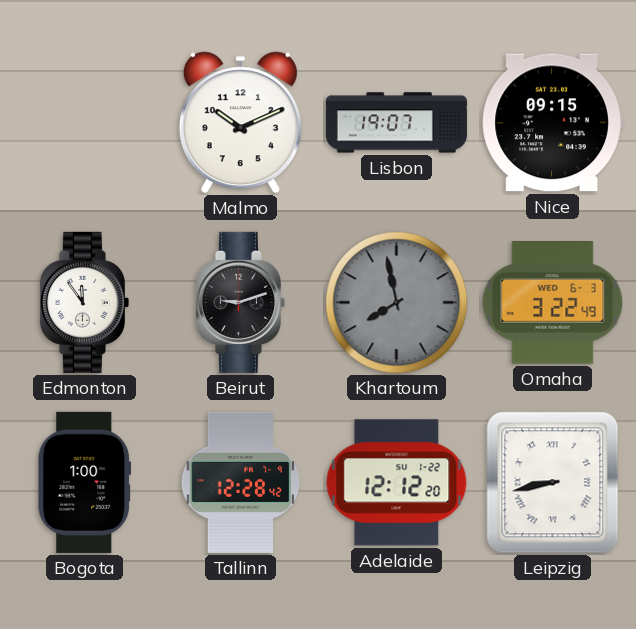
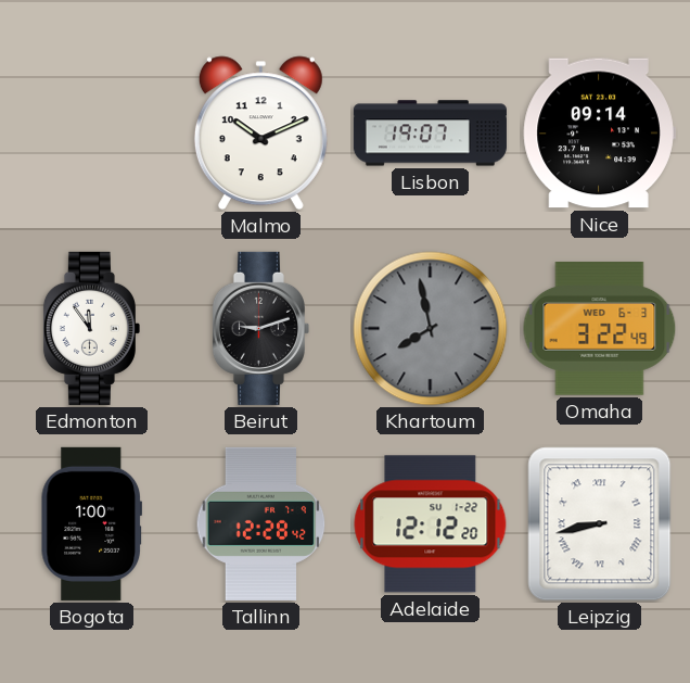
Nice: 09:15 -> 09:14
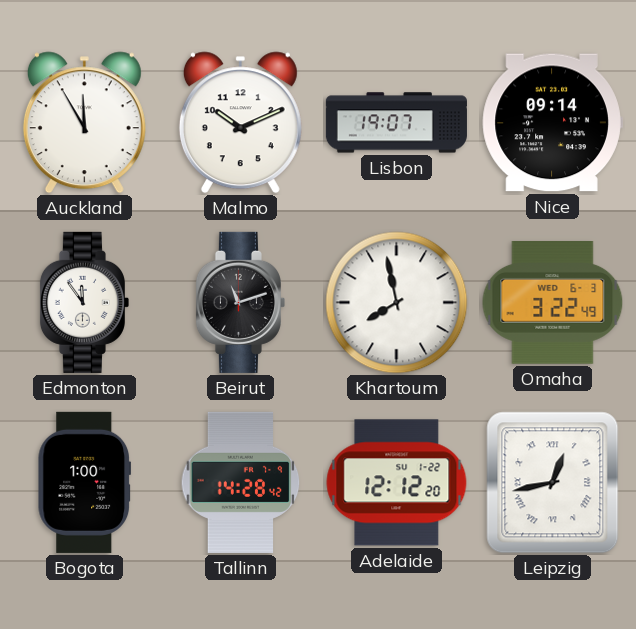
Auckland: none -> 11:55
Beirut: 9:12 -> 11:12
Khartoum dial: grey -> white
Tallinn: 12:28 -> 14:28
Leipzig: 8:43 -> 12:43
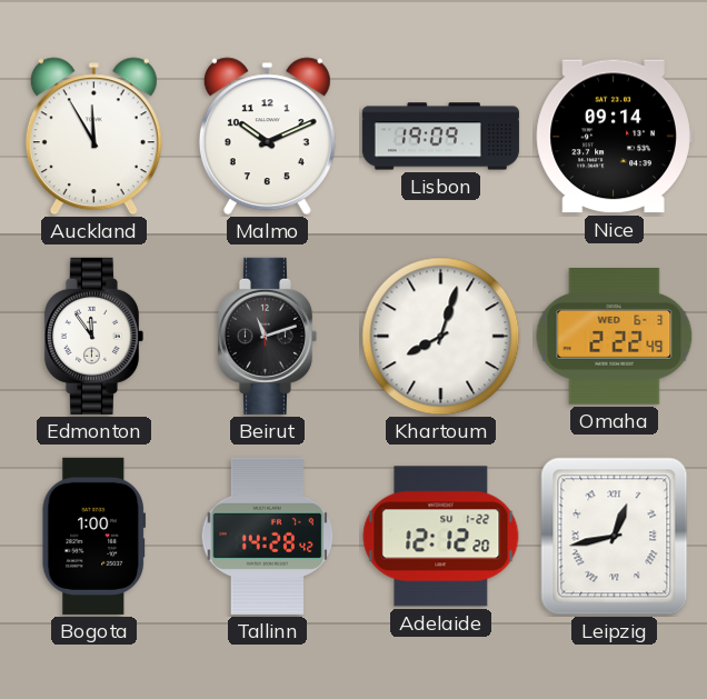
Lisbon: 19:07 -> 19:09
Khartoum: 7:58 -> 8:03
Omaha: 3:22 -> 2:22
